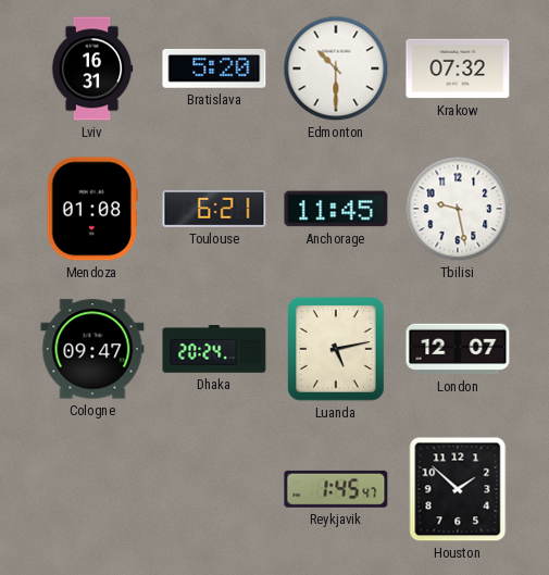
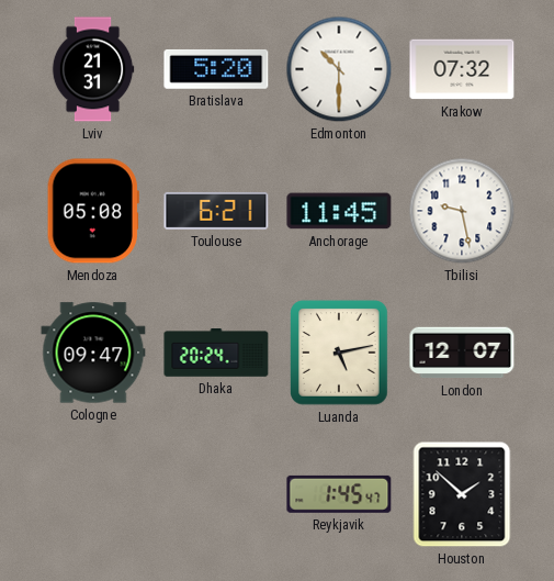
Lviv: 16:31 -> 21:31
Mendoza: 01:08 -> 05:08
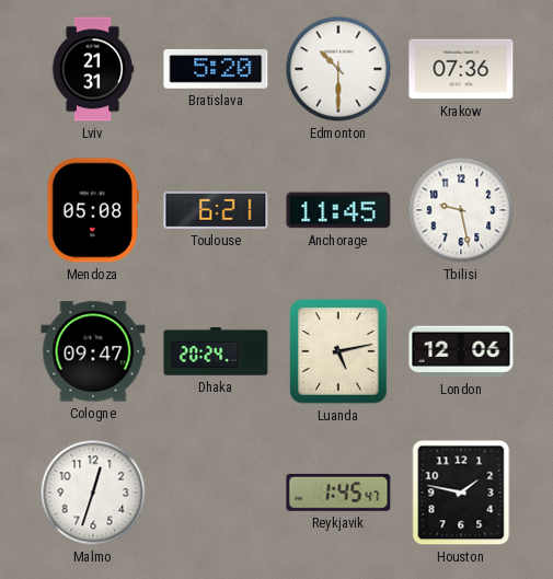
Krakow: 07:32 -> 07:36
London: 12:07 -> 12:06
Malmo: none -> 12:33
Houston: 1:52 -> 1:47
